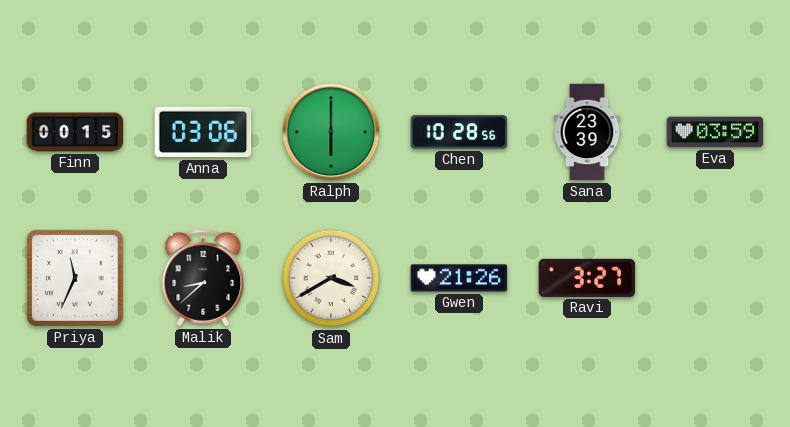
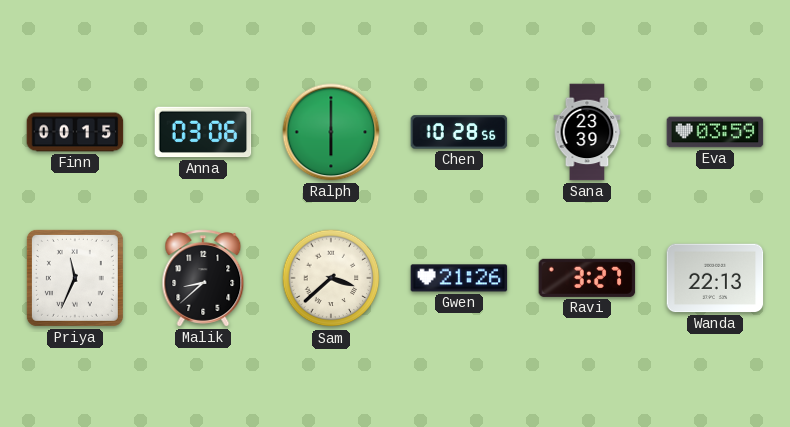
Sam: 3:40 -> 3:38
Wanda: none -> 22:13
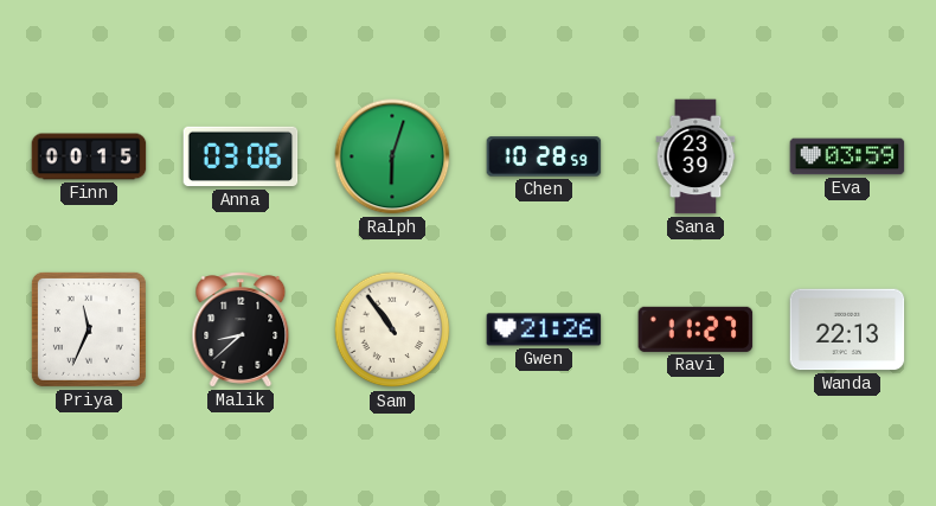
Ralph: 6:00 -> 6:03
Chen: 10:28:56 -> 10:28:59
Sam: 3:38 -> 10:54
Ravi: 3:27 -> 11:27
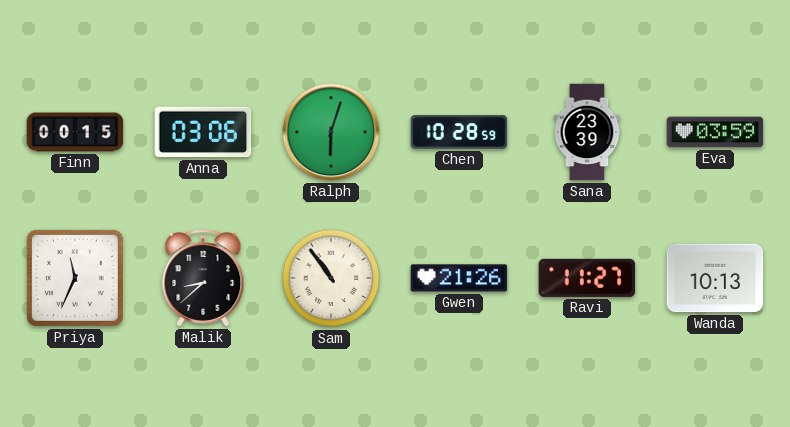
Wanda: 22:13 -> 10:13
